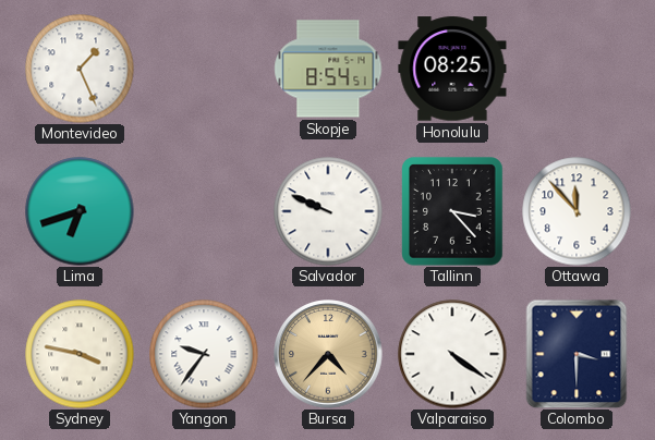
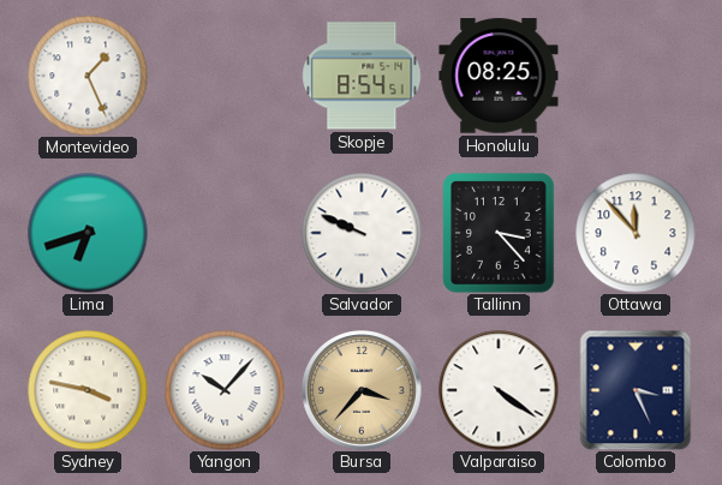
Yangon: 9:36 -> 10:07
Bursa: 4:37 -> 3:37
Colombo: 3:30 -> 3:26
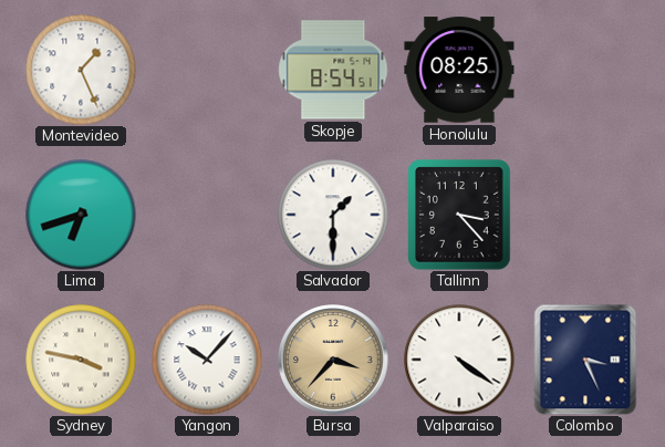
Salvador: 9:49 -> 1:30
Ottawa: 11:53 -> none
